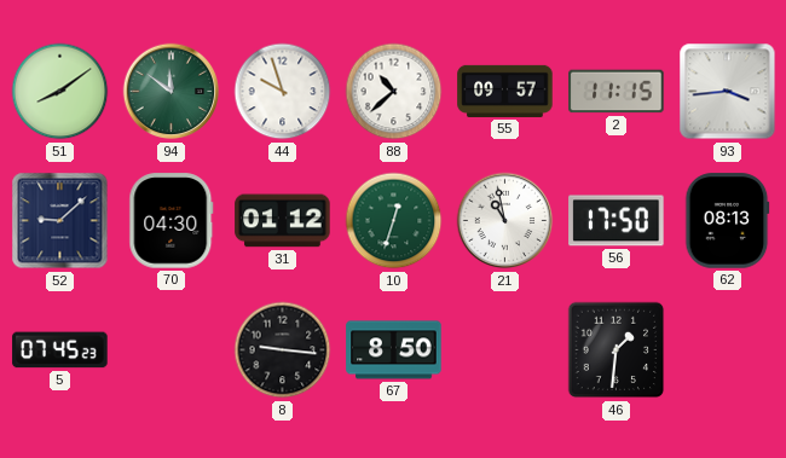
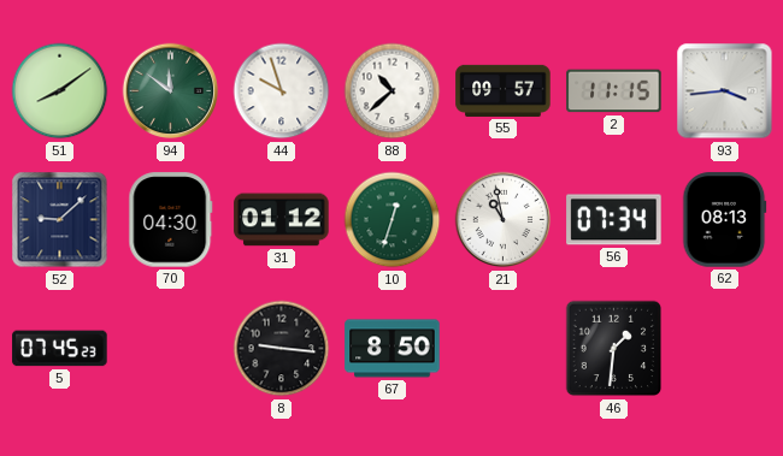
56: 17:50 -> 07:34
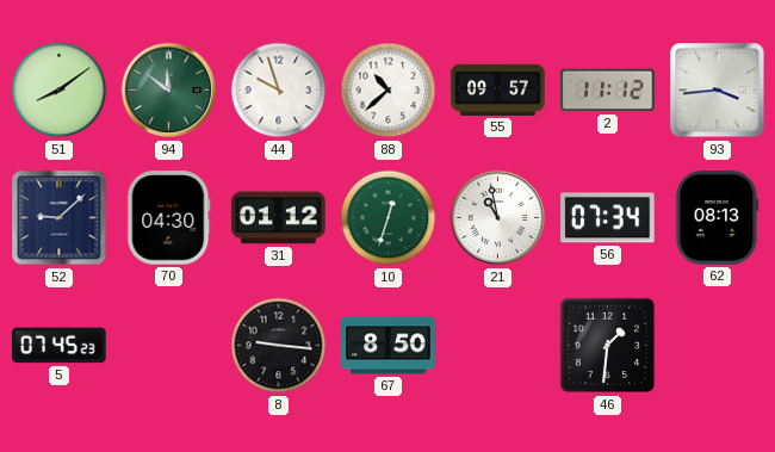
2: 11:15 -> 11:12
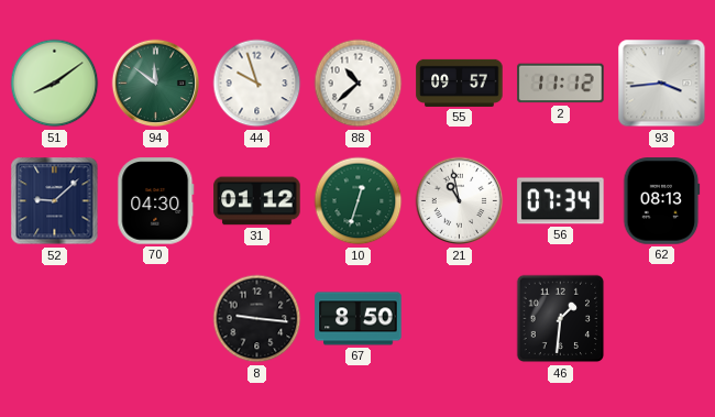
5: 07:45 -> none
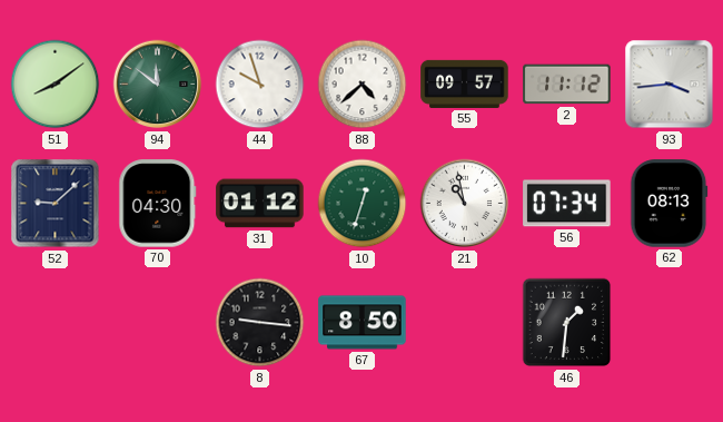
88: 10:38 -> 4:38
